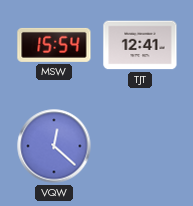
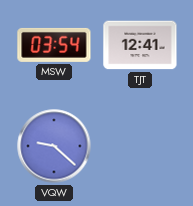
MSW: 15:54 -> 03:54
VQW: 12:22 -> 9:22
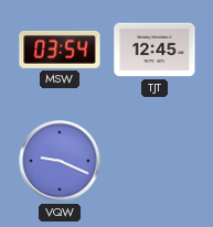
TJT: 12:41 -> 12:45
VQW: 9:22 -> 9:19
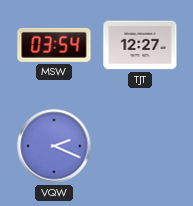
TJT: 12:45 -> 12:27
VQW: 9:19 -> 2:19
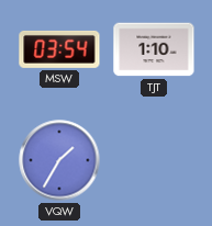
TJT: 12:27 -> 1:10
VQW: 2:19 -> 1:35
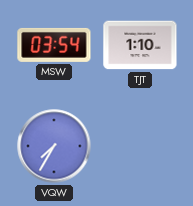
VQW: 1:35 -> 7:35
